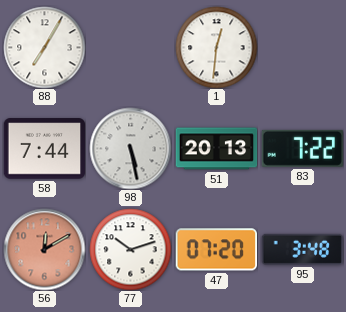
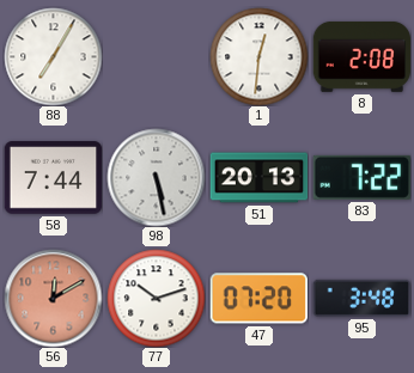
8: none -> 2:08
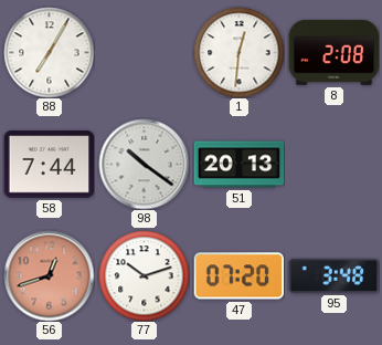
98: 5:28 -> 10:21
83: 7:22 -> none
56: 12:10 -> 12:42
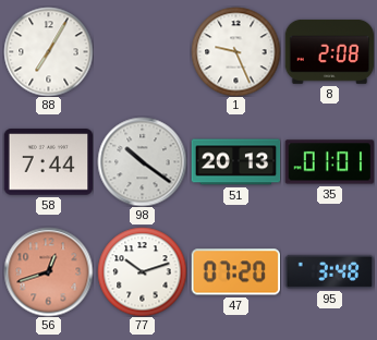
1: 12:31 -> 9:26
35: none -> 01:01
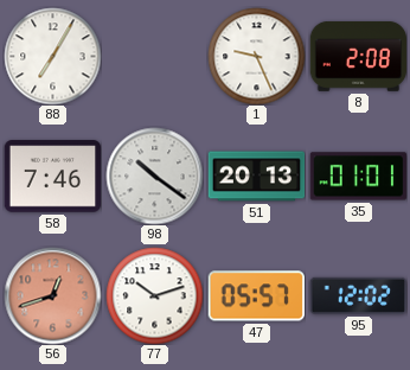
58: 7:44 -> 7:46
47: 07:20 -> 05:57
95: 3:48 -> 12:02
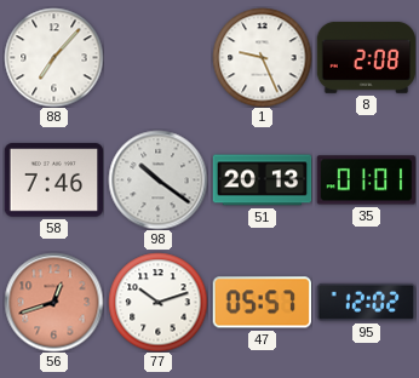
88: 7:05 -> 7:07
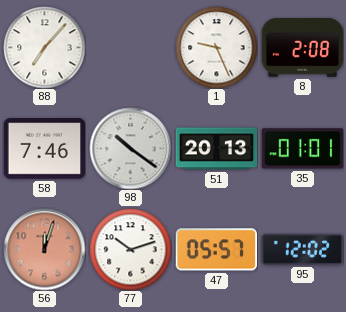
56: 12:42 -> 12:03
